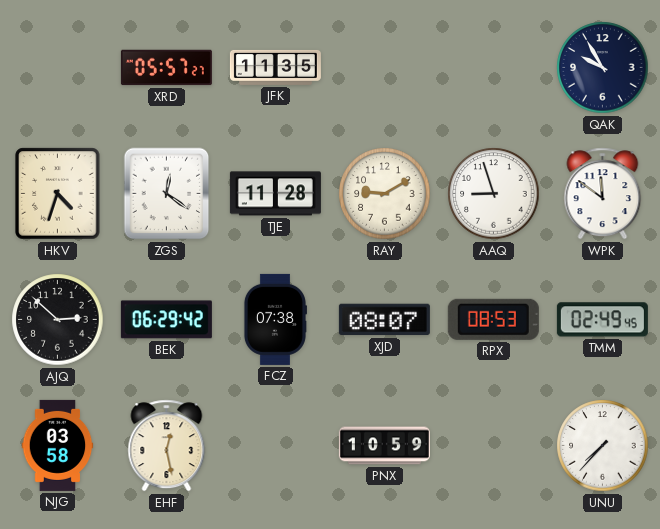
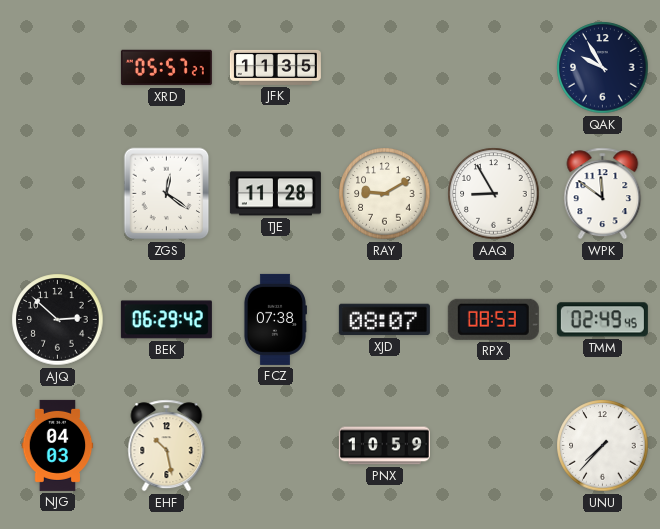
HKV: 4:33 -> none
AAQ: 8:57 -> 8:55
NJG: 03:58 -> 04:03
EHF: 12:28 -> 10:28
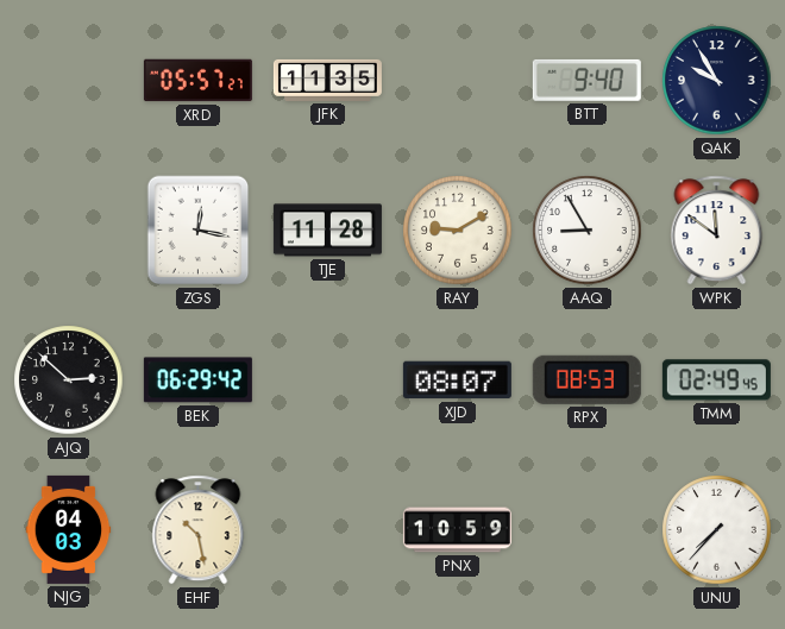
BTT: none -> 9:40
ZGS: 12:21 -> 12:17
FCZ: 07:38 -> none
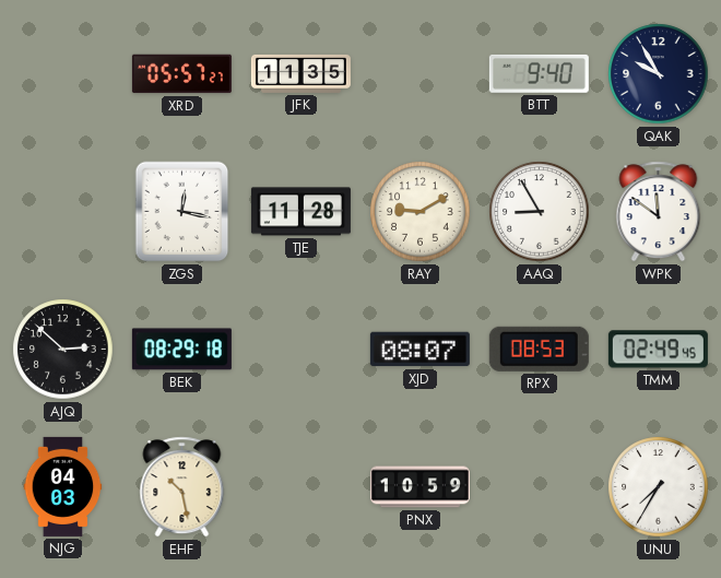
BEK: 06:29 -> 08:29
UNU: 7:37 -> 7:35
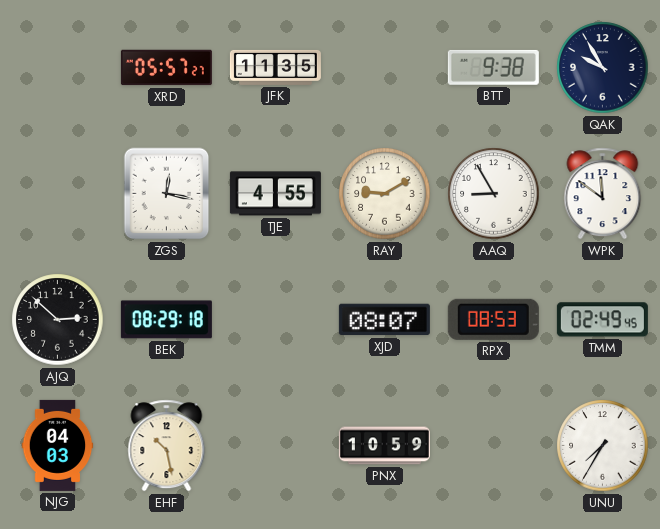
BTT: 9:40 -> 9:38
TJE: 11:28 -> 4:55
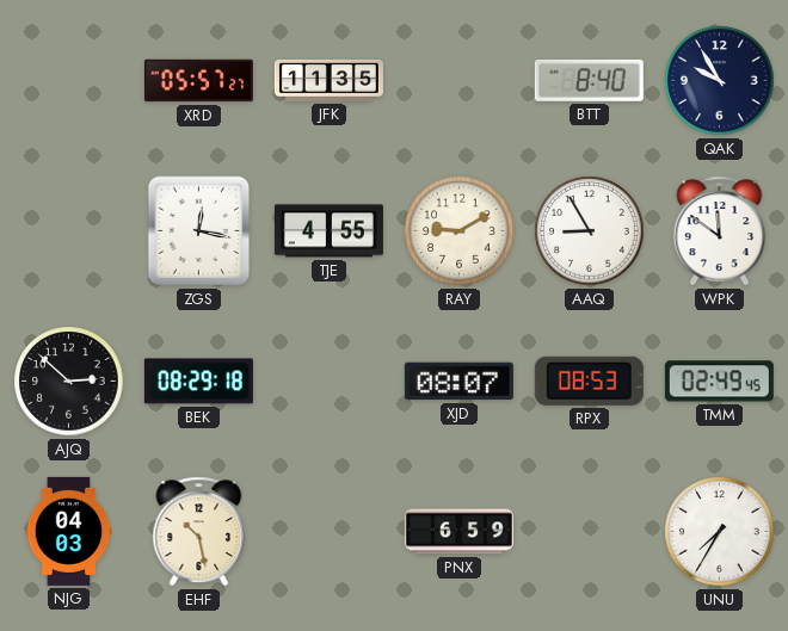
BTT: 9:38 -> 8:40
PNX: 10:59 -> 6:59
